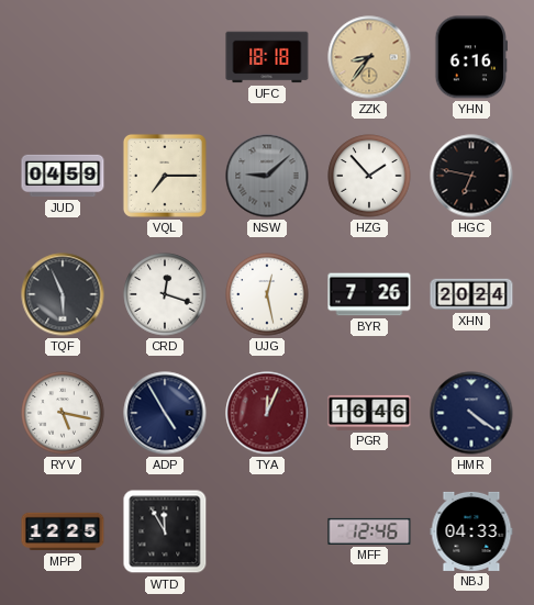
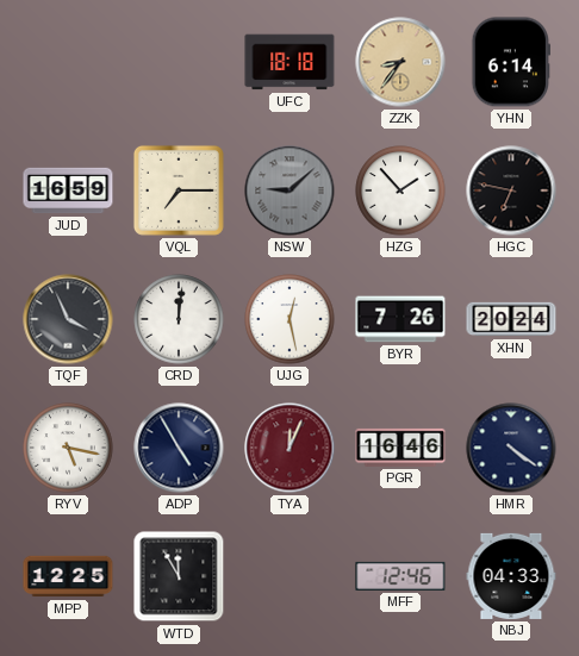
YHN: 6:16 -> 6:14
JUD: 04:59 -> 16:59
TQF: 5:56 -> 3:56
CRD: 12:18 -> 12:01
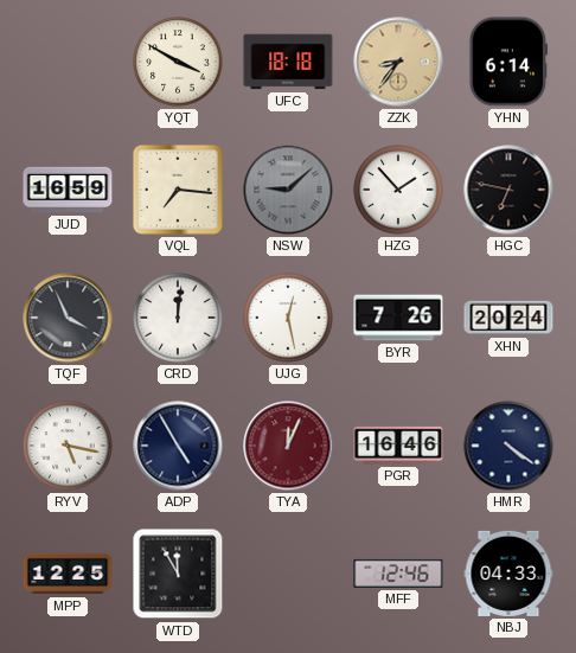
YQT: none -> 3:50
VQL: 7:15 -> 7:16
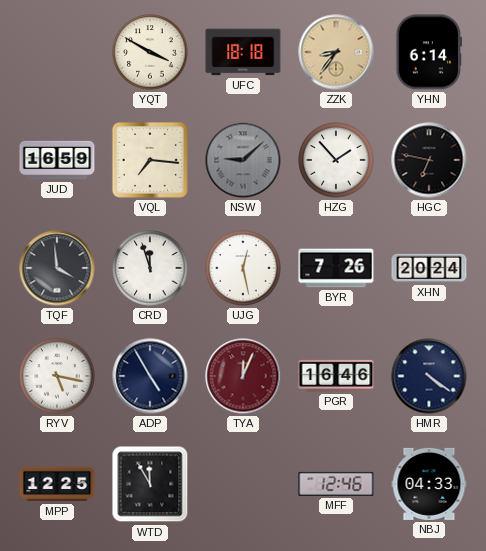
TQF: 3:56 -> 3:59
CRD: 12:01 -> 11:57
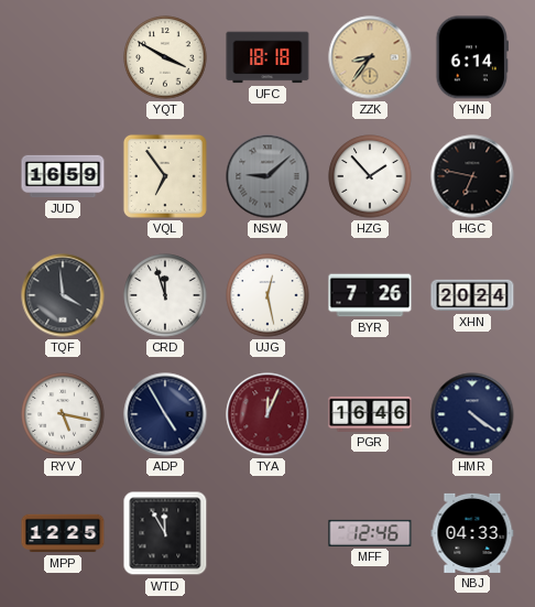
VQL: 7:16 -> 6:54
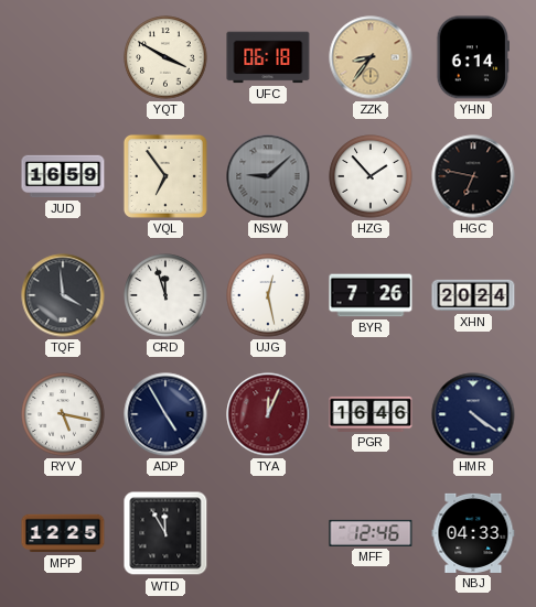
UFC: 18:18 -> 06:18
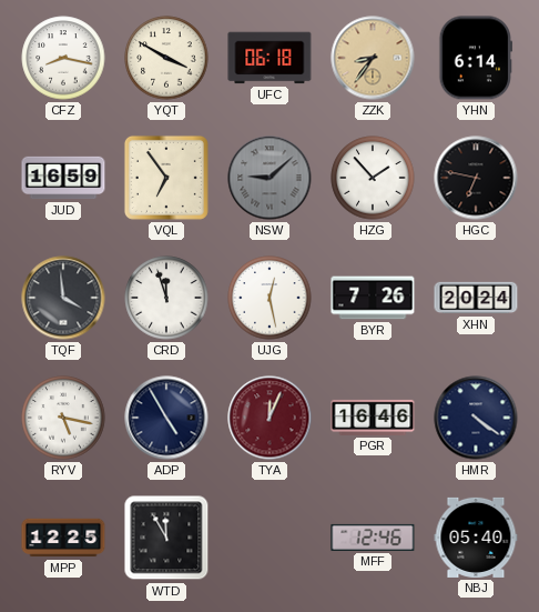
CFZ: none -> 8:17
NBJ: 04:33 -> 05:40
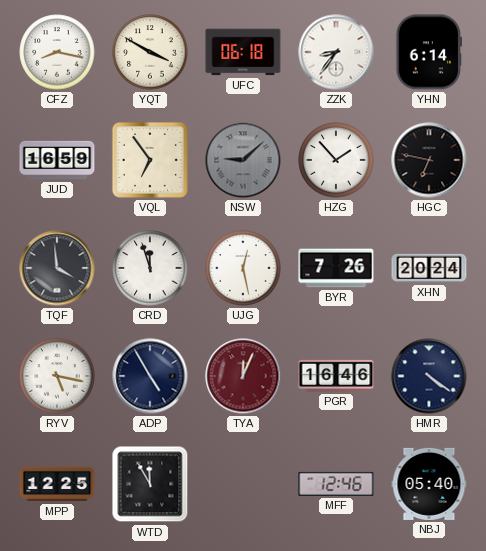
ZZK dial: champagne -> white
